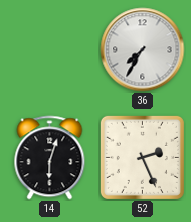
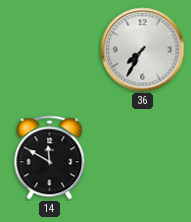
14: 6:03 -> 11:50
52: 2:26 -> none
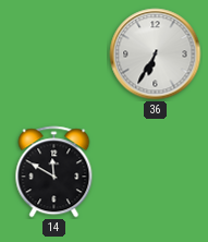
36: 7:35 -> 6:35
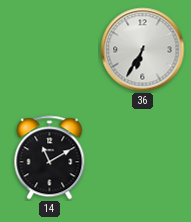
14: 11:50 -> 11:10
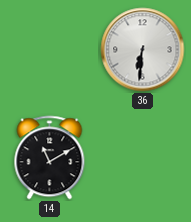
36: 6:35 -> 6:31
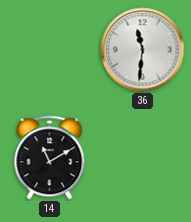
36: 6:31 -> 11:31
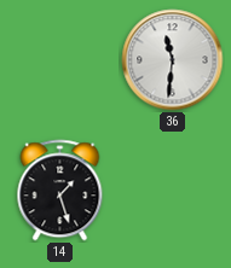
14: 11:10 -> 1:27
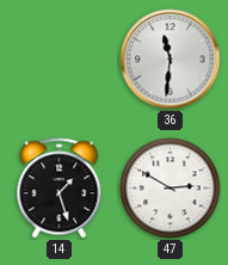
47: none -> 2:50
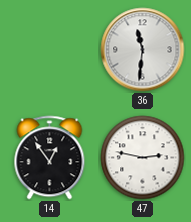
14: 1:27 -> 12:54
47: 2:50 -> 2:47
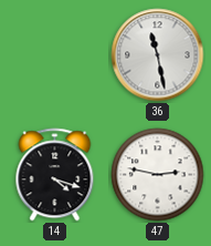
36: 11:31 -> 11:28
14: 12:54 -> 4:18
